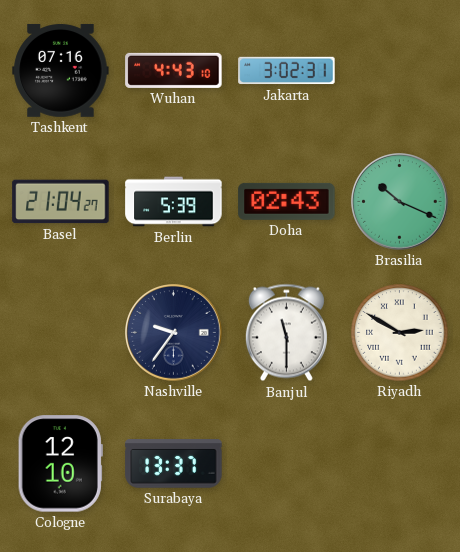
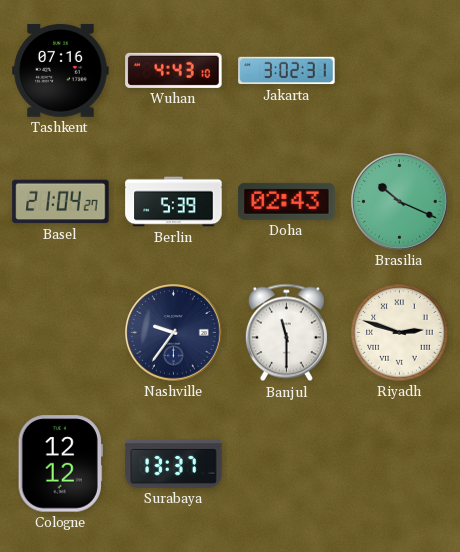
Riyadh: 2:50 -> 2:48
Cologne: 12:10 -> 12:12
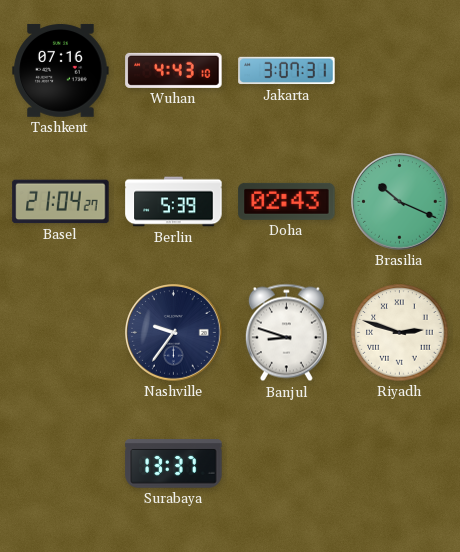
Jakarta: 3:02 -> 3:07
Banjul: 11:30 -> 8:48
Cologne: 12:12 -> none
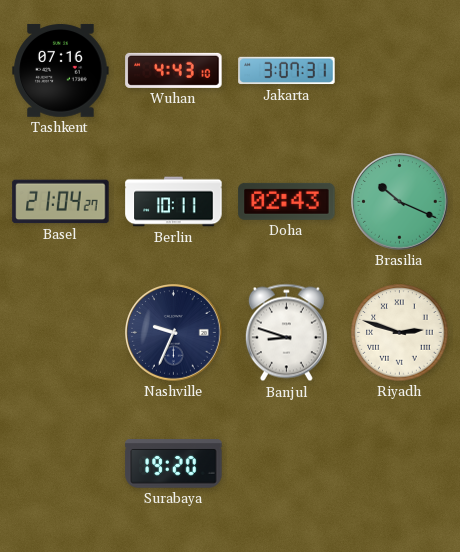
Berlin: 5:39 -> 10:11
Nashville: 9:36 -> 9:34
Surabaya: 13:37 -> 19:20
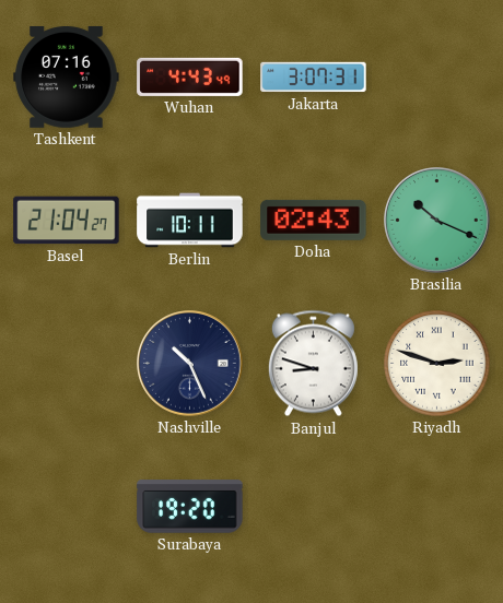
Wuhan: 4:43:10 -> 4:43:49
Nashville: 9:34 -> 10:26
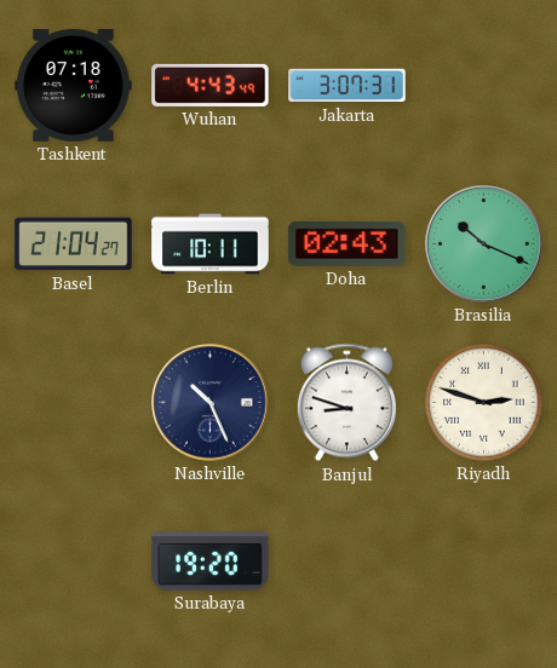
Tashkent: 07:16 -> 07:18
